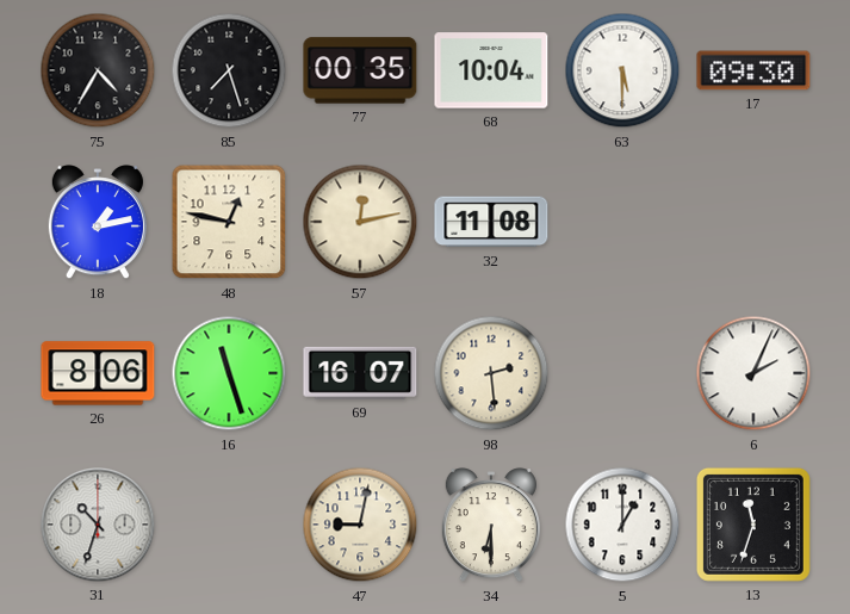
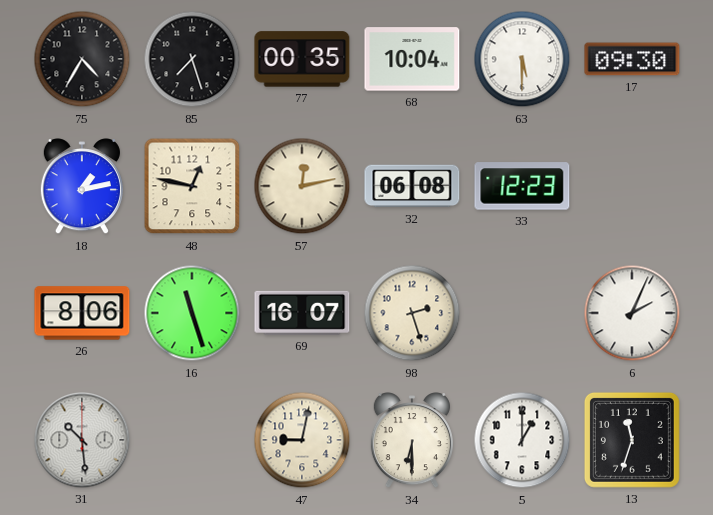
32: 11:08 -> 06:08
33: none -> 12:23
98: 2:29 -> 2:27
31: 10:33 -> 10:29
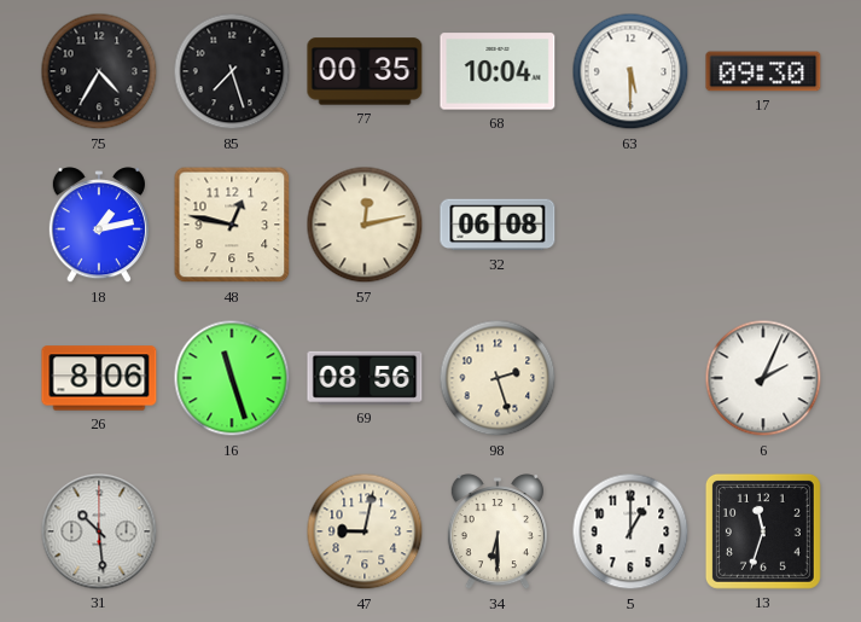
33: 12:23 -> none
69: 16:07 -> 08:56
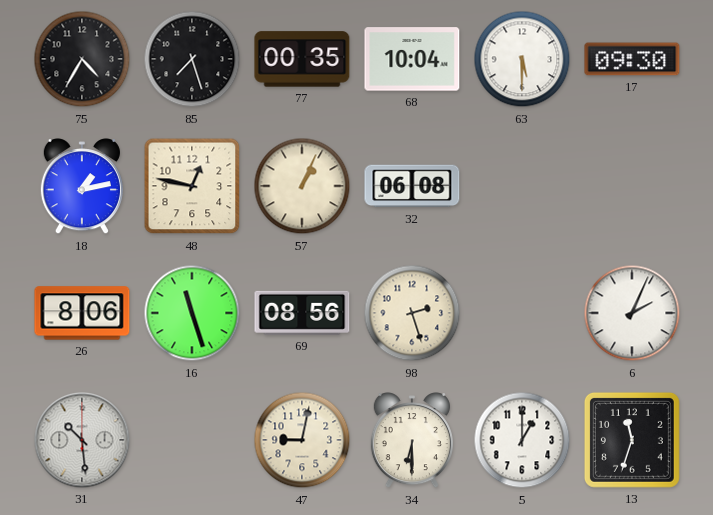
57: 12:13 -> 1:04
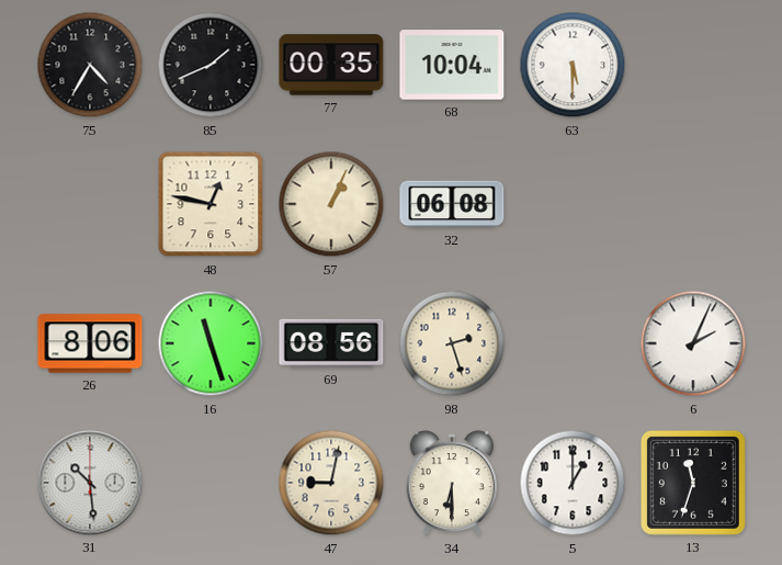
85: 7:27 -> 1:41
17: 09:30 -> none
18: 1:13 -> none
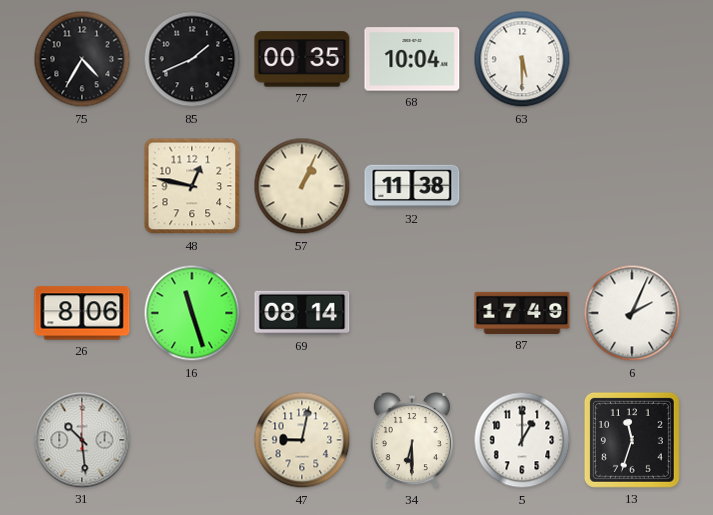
32: 06:08 -> 11:38
69: 08:56 -> 08:14
98: 2:27 -> none
87: none -> 17:49
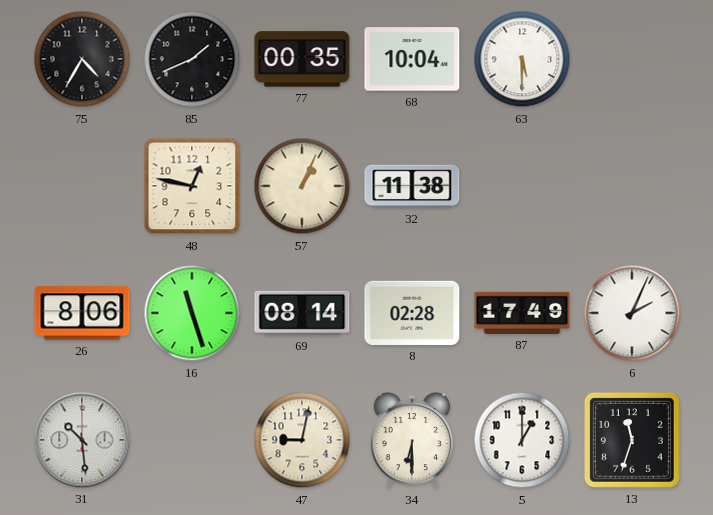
8: none -> 02:28
